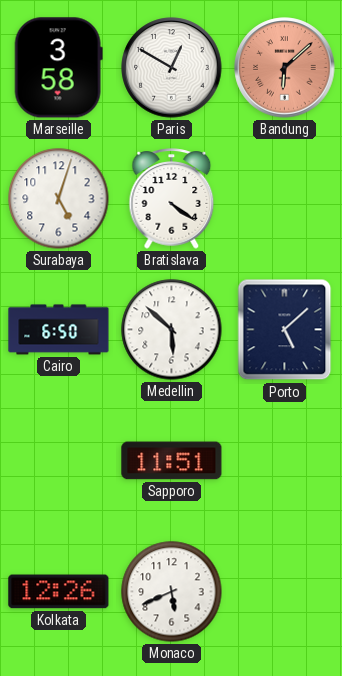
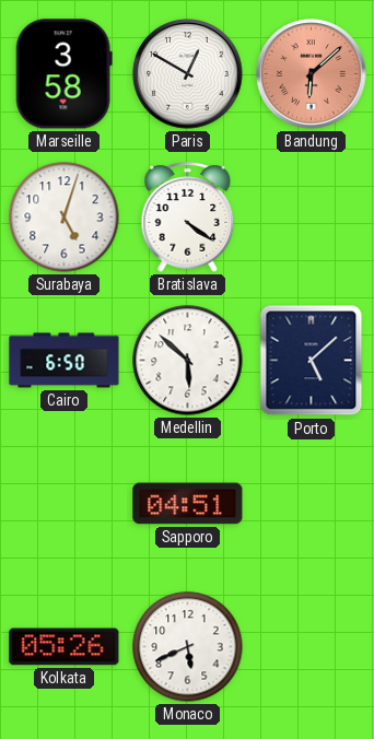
Sapporo: 11:51 -> 04:51
Kolkata: 12:26 -> 05:26
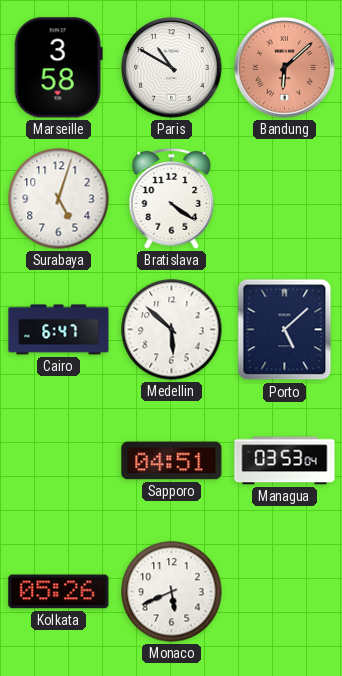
Paris: 12:50 -> 10:50
Cairo: 6:50 -> 6:47
Managua: none -> 03:53
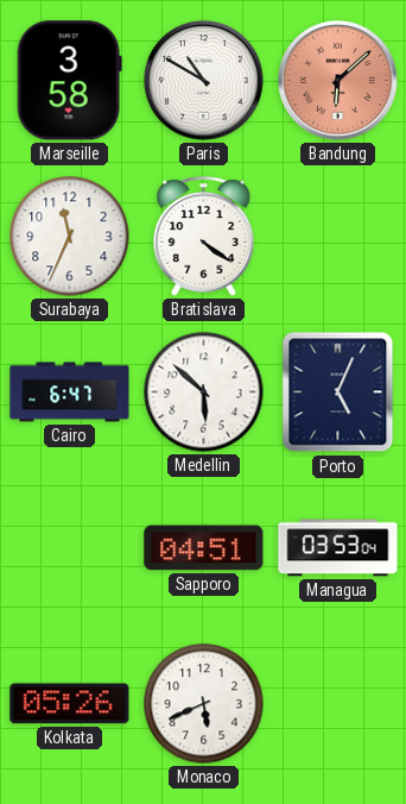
Surabaya: 5:03 -> 11:34
Porto: 5:08 -> 5:04
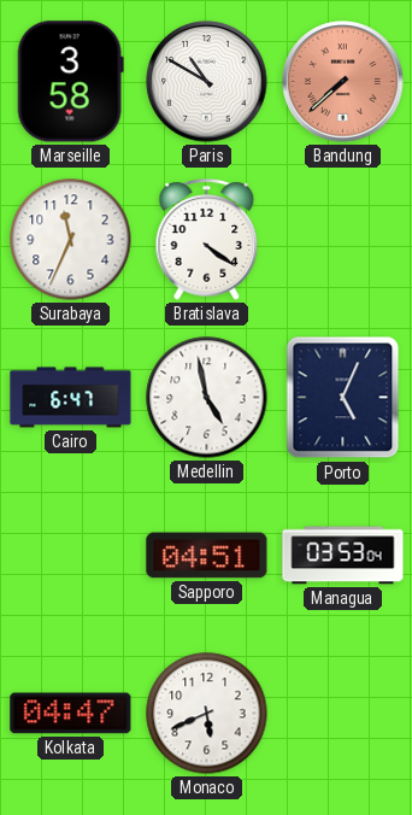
Bandung: 6:08 -> 7:38
Medellin: 5:52 -> 4:58
Kolkata: 05:26 -> 04:47
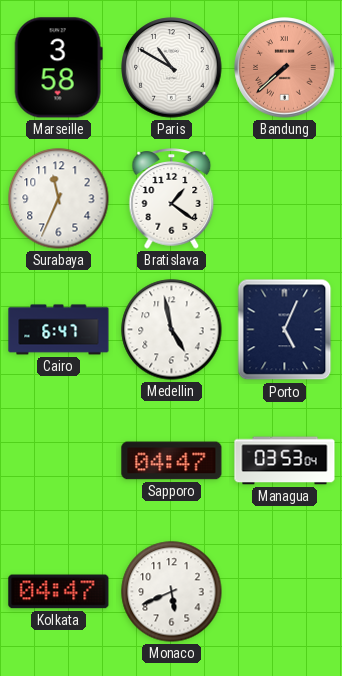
Bratislava: 4:21 -> 1:21
Sapporo: 04:51 -> 04:47
